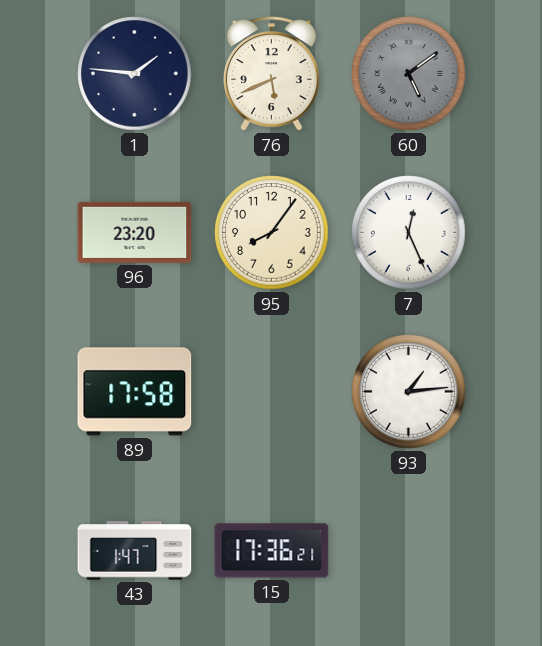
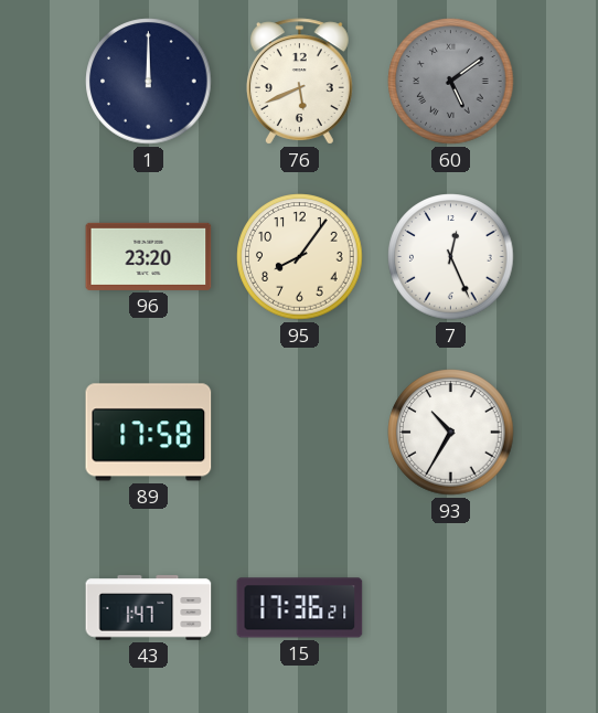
1: 1:46 -> 12:00
93: 1:14 -> 10:35
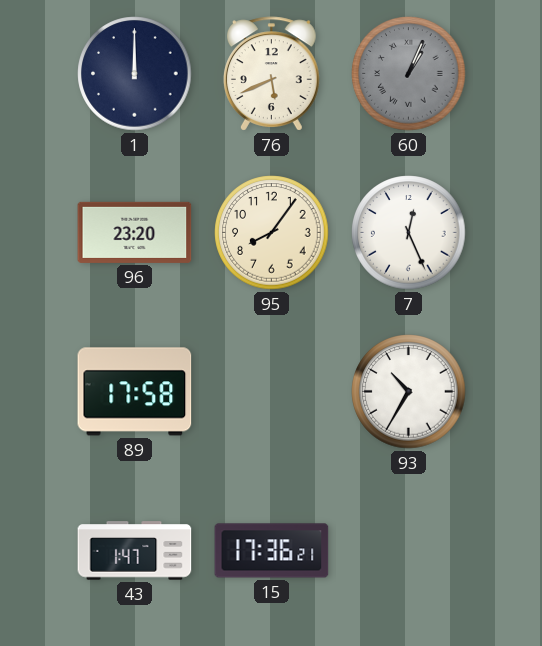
60: 5:09 -> 1:04
